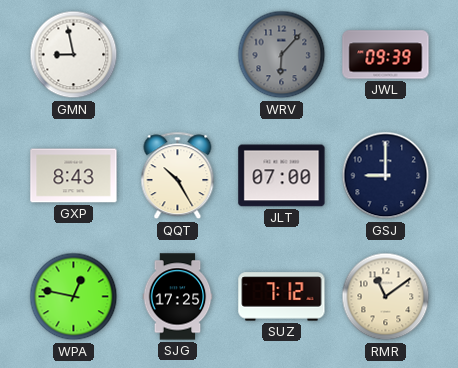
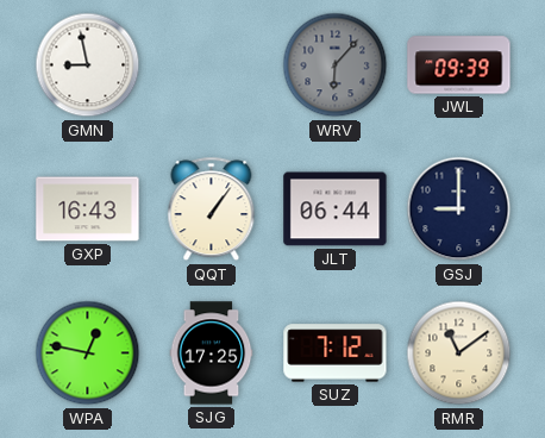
GXP: 8:43 -> 16:43
QQT: 10:25 -> 1:06
JLT: 07:00 -> 06:44
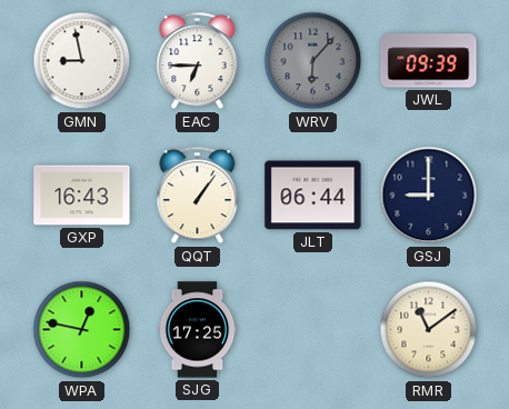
EAC: none -> 6:45
SUZ: 7:12 -> none
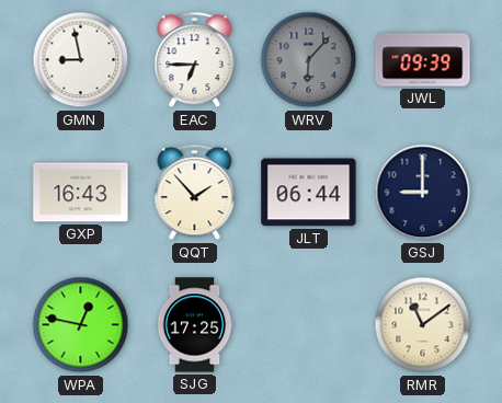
QQT: 1:06 -> 1:53
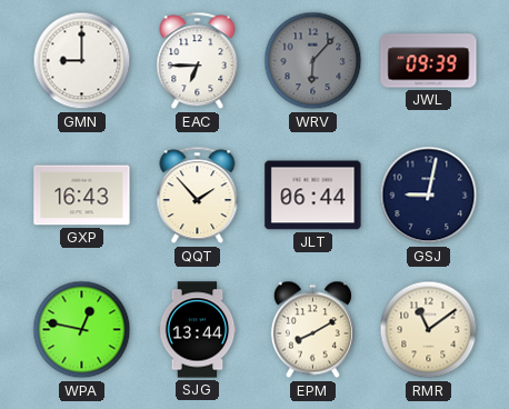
GMN: 8:58 -> 9:00
GSJ: 9:00 -> 9:02
SJG: 17:25 -> 13:44
EPM: none -> 8:10
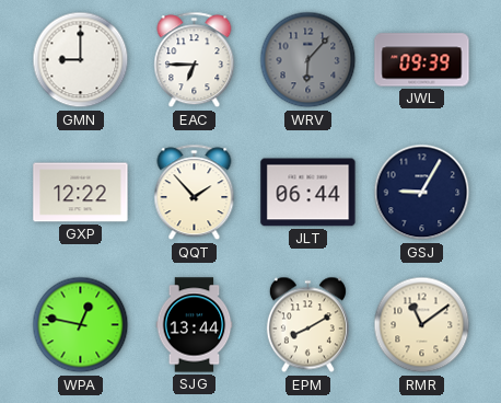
GXP: 16:43 -> 12:22
GSJ: 9:02 -> 9:05
